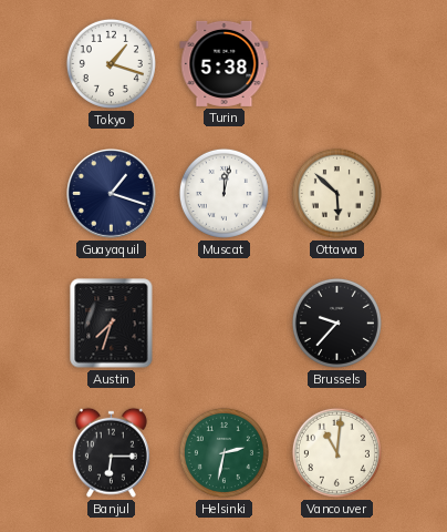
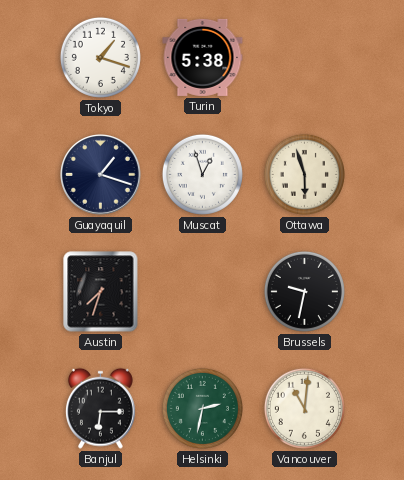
Muscat: 12:02 -> 12:57
Ottawa: 5:52 -> 5:57
Brussels: 9:37 -> 9:32
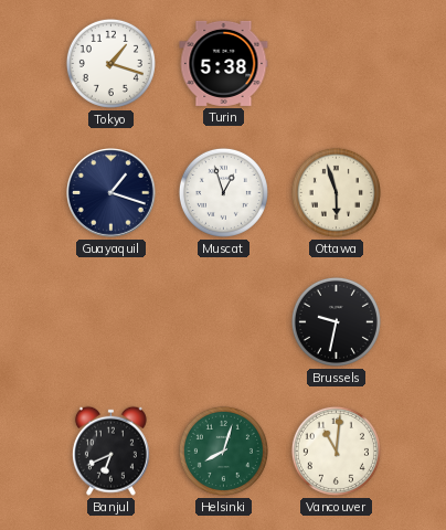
Austin: 7:33 -> none
Banjul: 6:15 -> 6:41
Helsinki: 2:32 -> 8:03
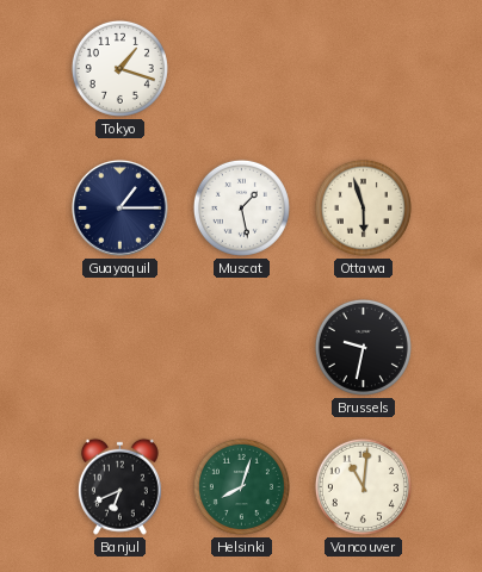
Turin: 5:38 -> none
Guayaquil: 1:18 -> 1:15
Muscat: 12:57 -> 1:28
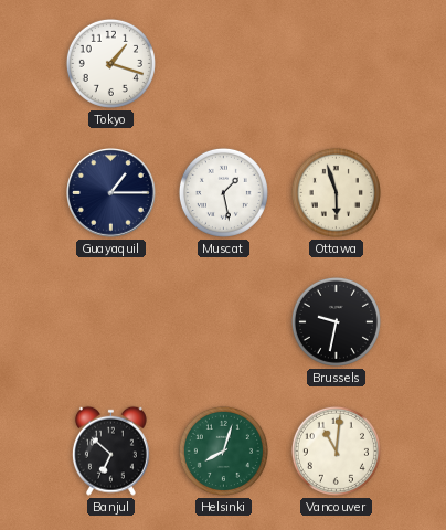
Banjul: 6:41 -> 6:52
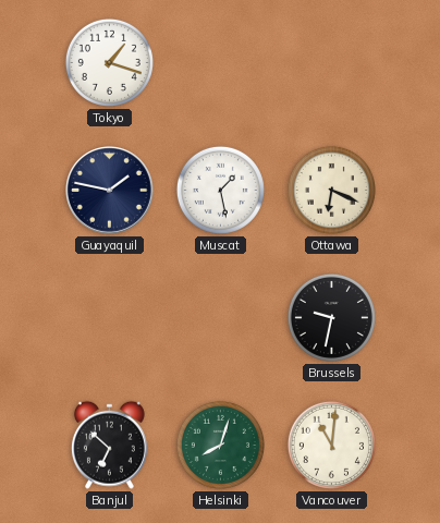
Guayaquil: 1:15 -> 1:47
Ottawa: 5:57 -> 6:19
